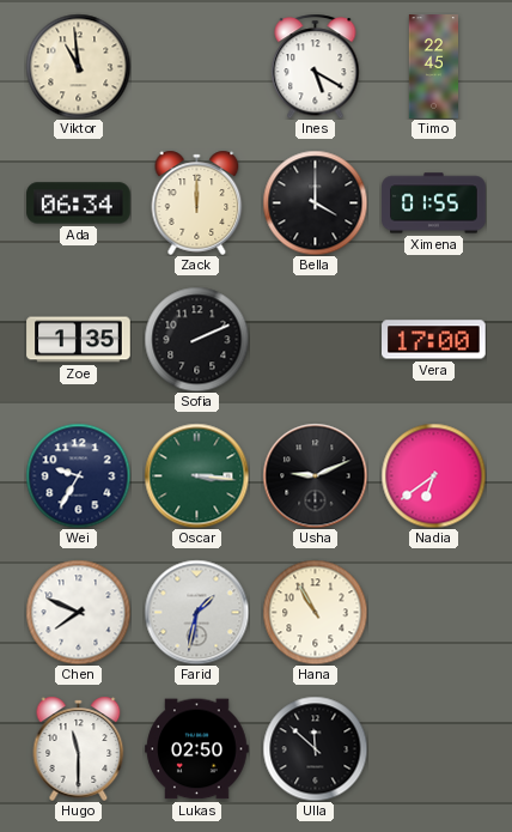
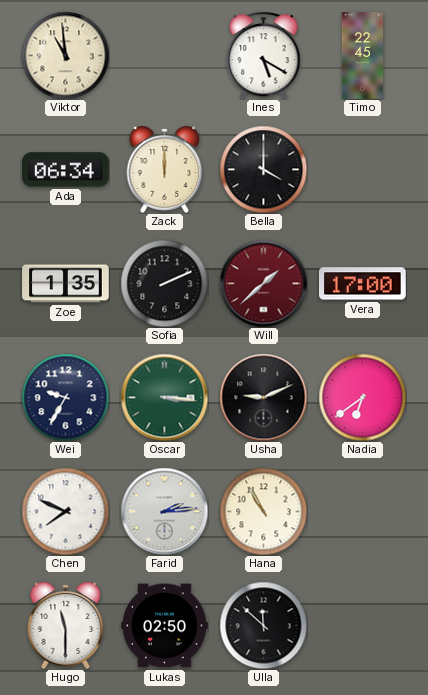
Ximena: 01:55 -> none
Will: none -> 1:38
Farid: 1:32 -> 2:14
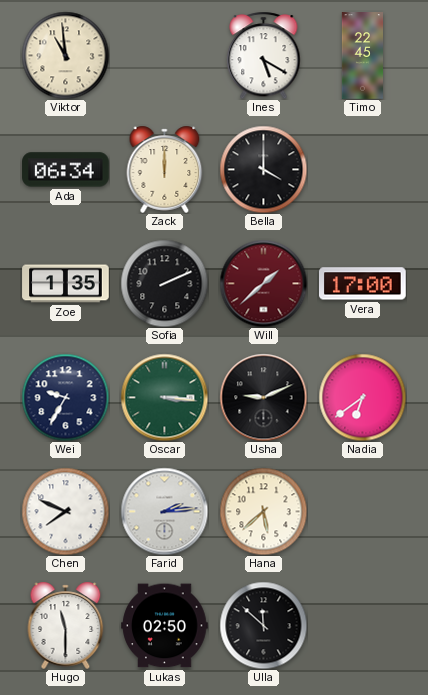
Hana: 10:55 -> 5:38
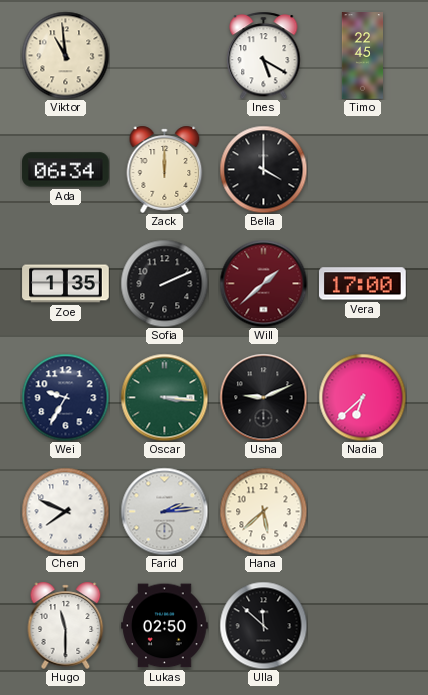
Nadia: 6:39 -> 6:38
